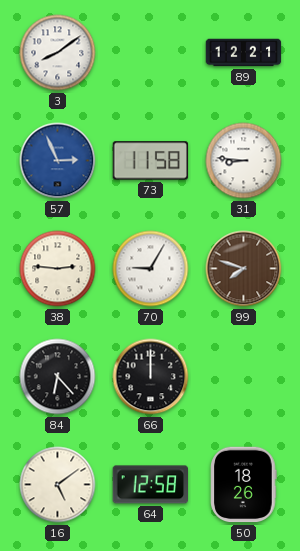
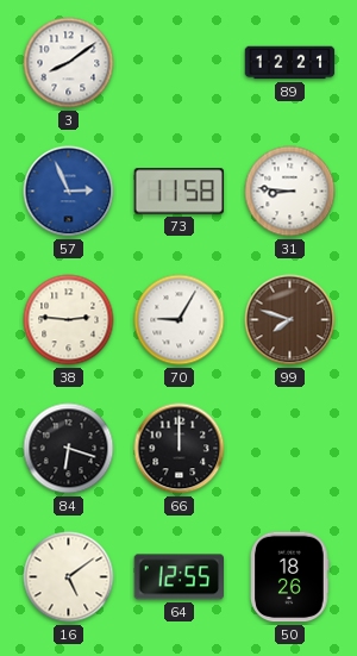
84: 6:23 -> 6:18
64: 12:58 -> 12:55
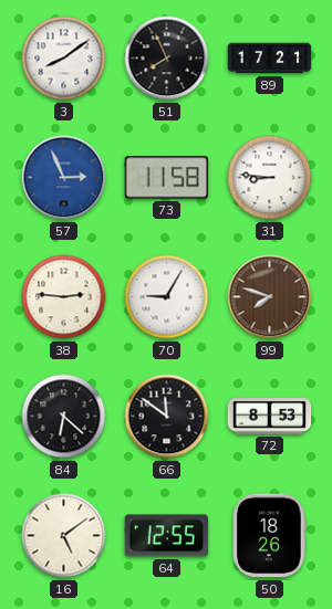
51: none -> 7:56
89: 12:21 -> 17:21
84: 6:18 -> 6:22
66: 12:00 -> 11:51
72: none -> 8:53
